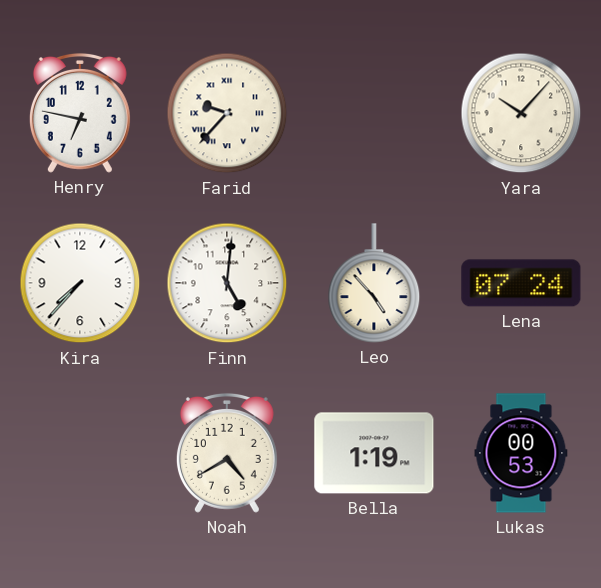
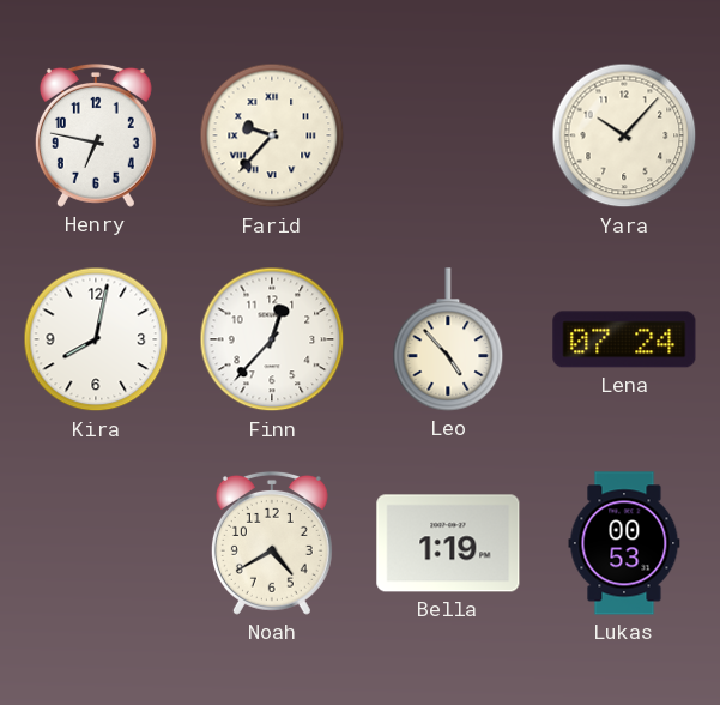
Kira: 7:37 -> 8:02
Finn: 5:01 -> 12:37
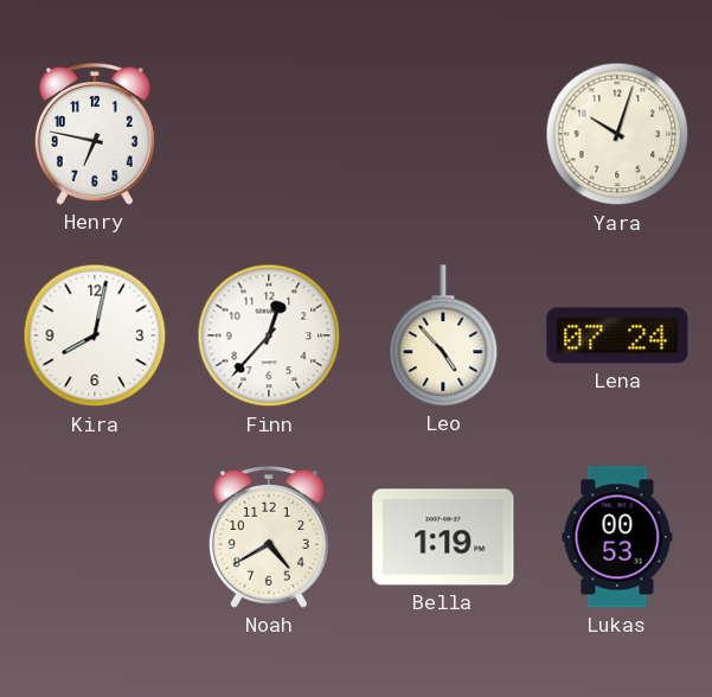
Farid: 9:37 -> none
Yara: 10:07 -> 10:03
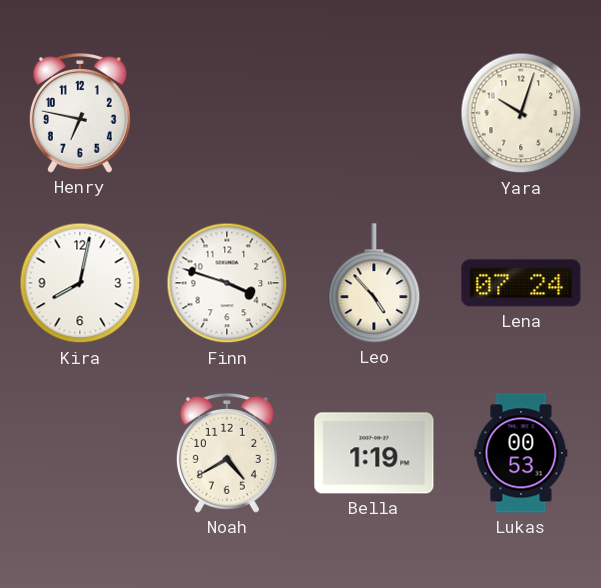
Finn: 12:37 -> 3:48
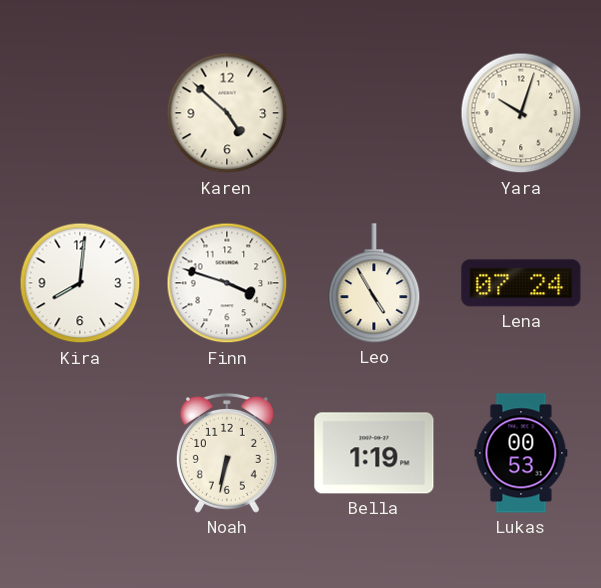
Henry: 6:47 -> none
Karen: none -> 4:52
Kira: 8:02 -> 8:01
Leo: 4:53 -> 4:55
Noah: 4:40 -> 6:32
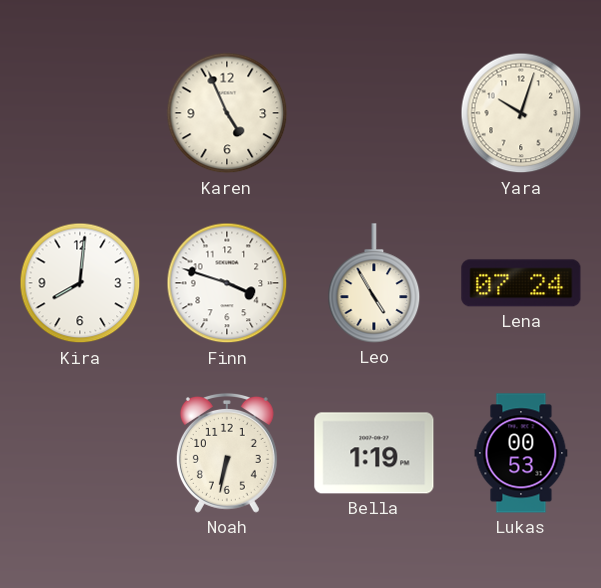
Karen: 4:52 -> 4:56
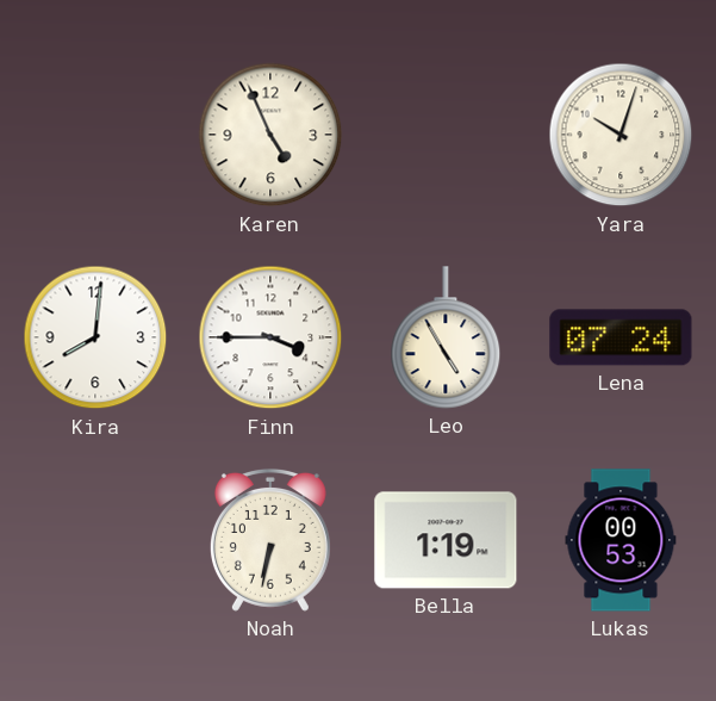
Finn: 3:48 -> 3:45
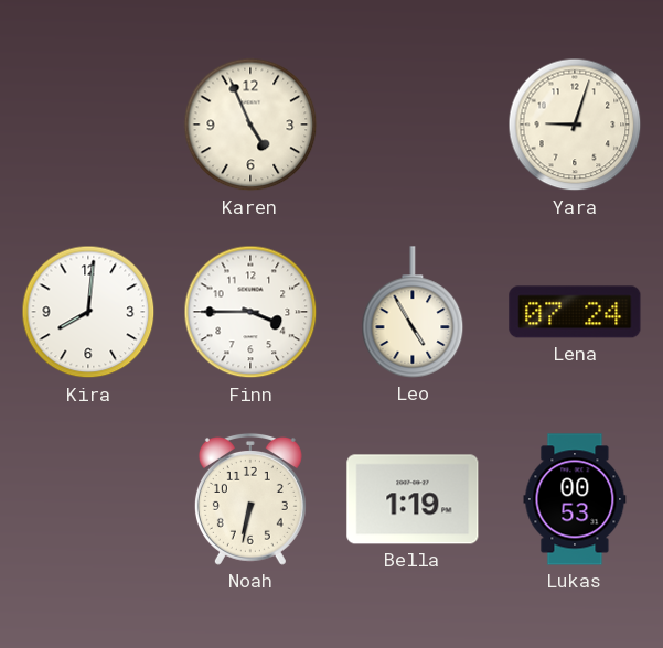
Yara: 10:03 -> 9:03
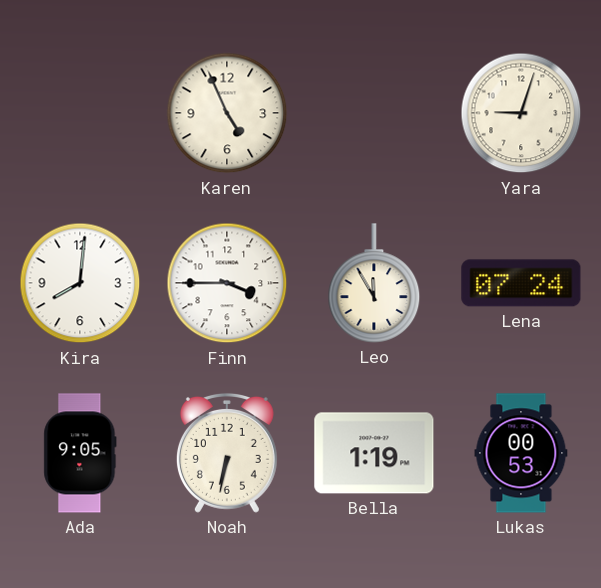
Leo: 4:55 -> 11:55
Ada: none -> 9:05
